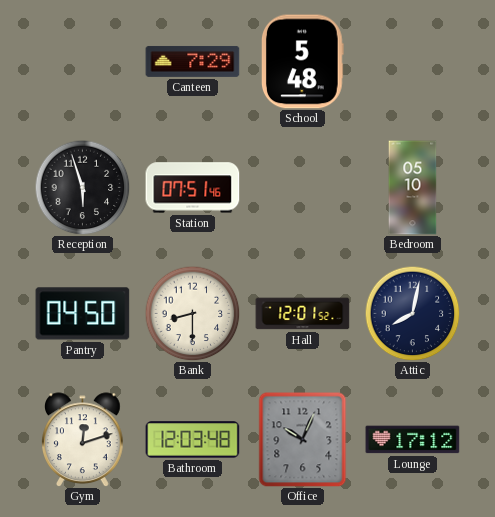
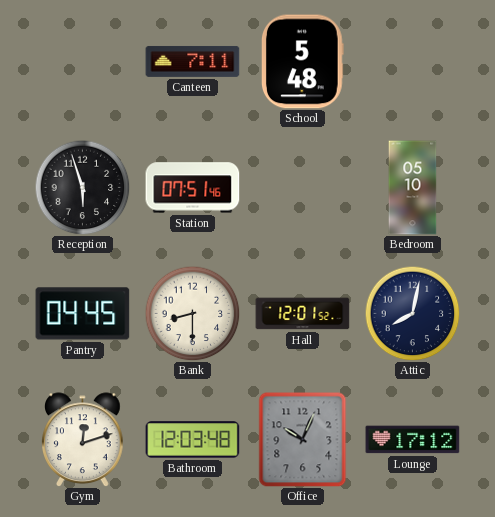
Canteen: 7:29 -> 7:11
Pantry: 04:50 -> 04:45
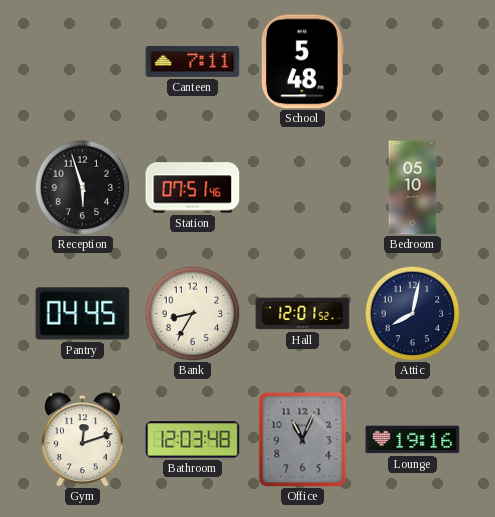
Bank: 8:30 -> 8:35
Office: 10:04 -> 11:04
Lounge: 17:12 -> 19:16
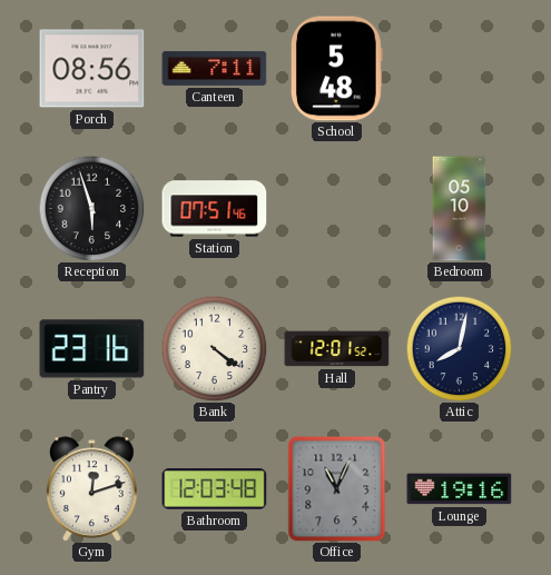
Porch: none -> 08:56
Pantry: 04:45 -> 23:16
Bank: 8:35 -> 4:21
